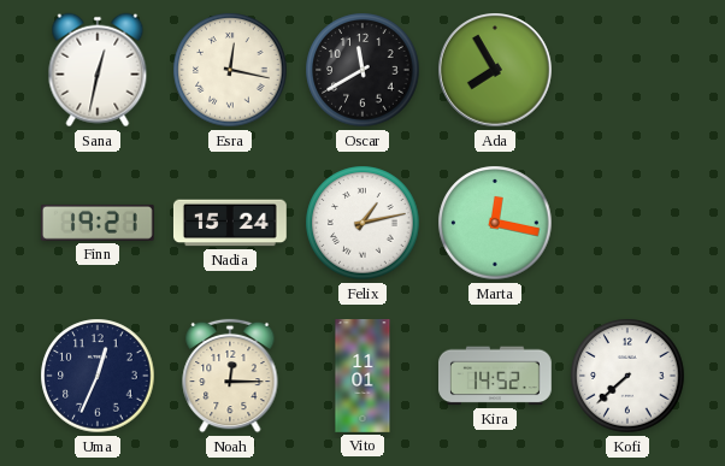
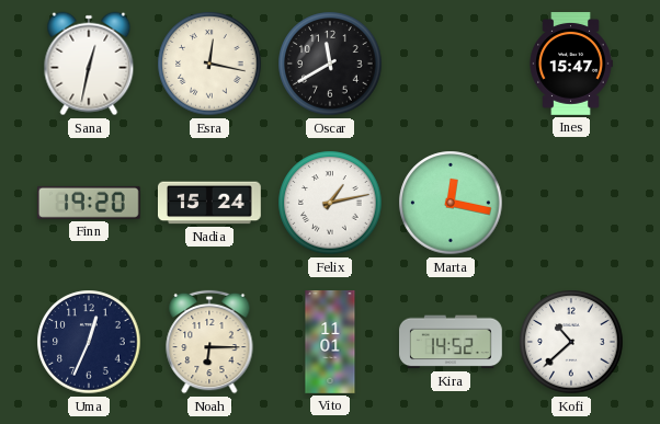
Ada: 7:55 -> none
Ines: none -> 15:47
Finn: 19:21 -> 19:20
Noah: 12:15 -> 6:15
Kofi: 7:38 -> 10:38
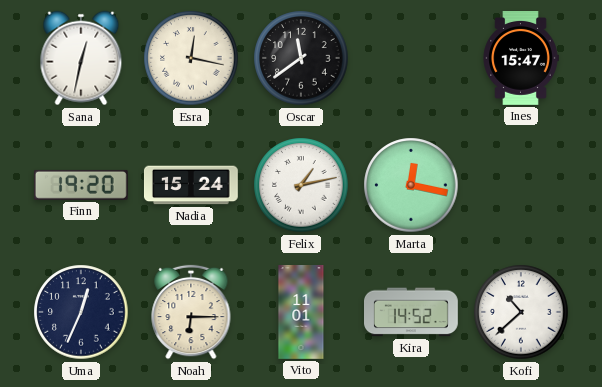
Oscar: 11:40 -> 11:39
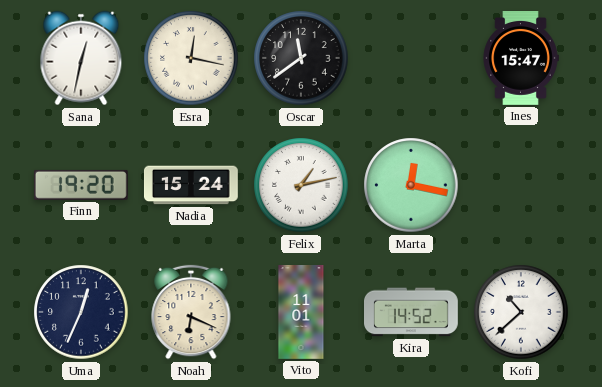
Noah: 6:15 -> 6:19
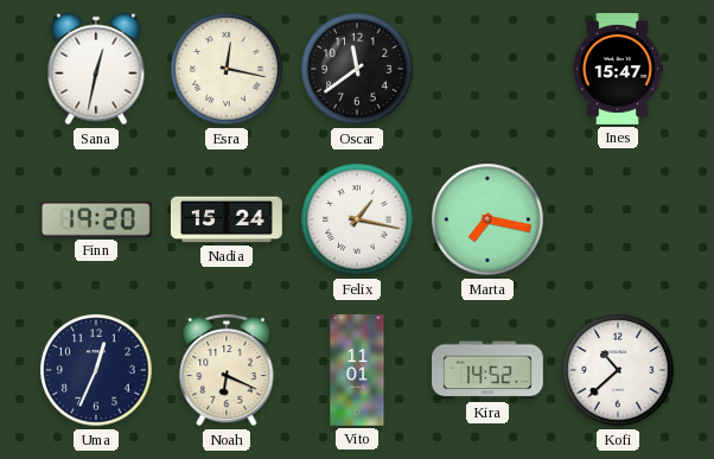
Felix: 1:13 -> 1:17
Marta: 12:17 -> 7:17
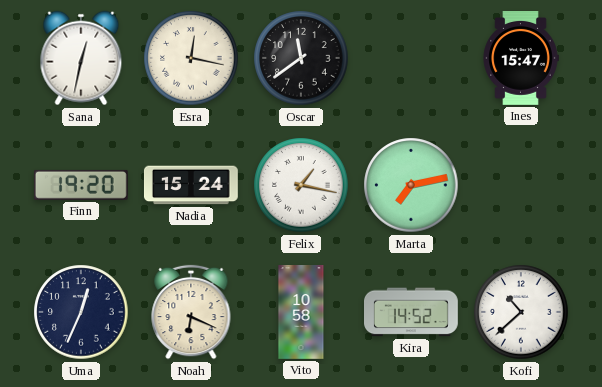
Marta: 7:17 -> 7:13
Vito: 11:01 -> 10:58
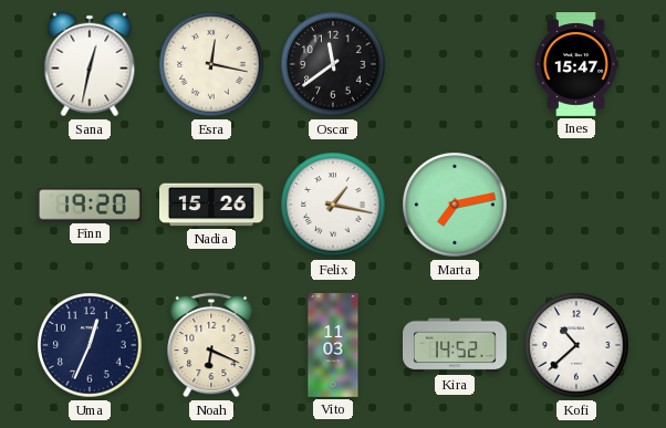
Nadia: 15:24 -> 15:26
Vito: 10:58 -> 11:03
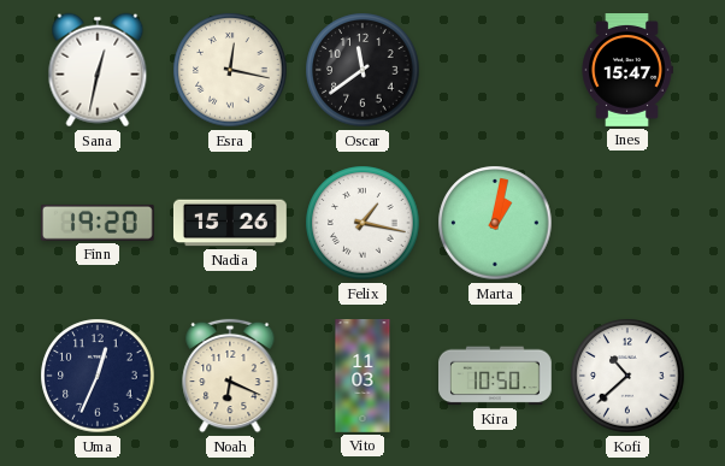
Marta: 7:13 -> 1:02
Kira: 14:52 -> 10:50
